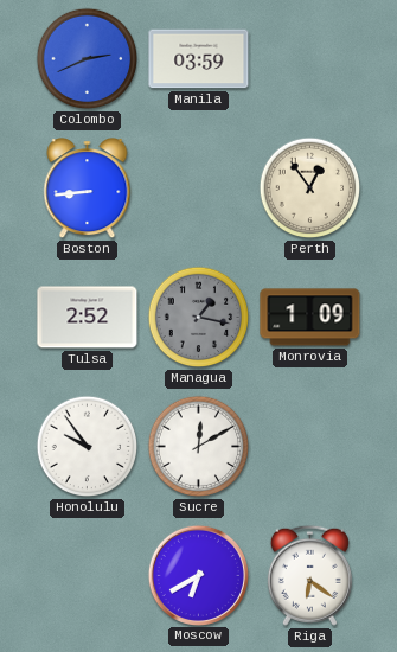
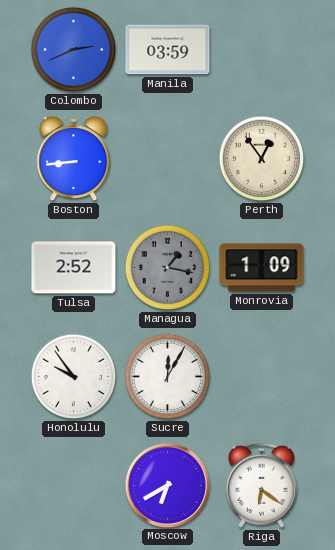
Sucre: 12:10 -> 12:05
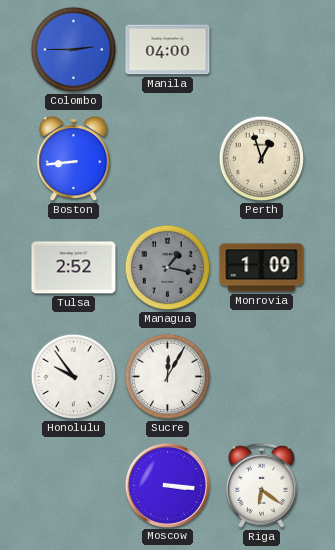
Colombo: 2:41 -> 2:45
Manila: 03:59 -> 04:00
Perth: 12:54 -> 12:57
Moscow: 6:40 -> 3:16
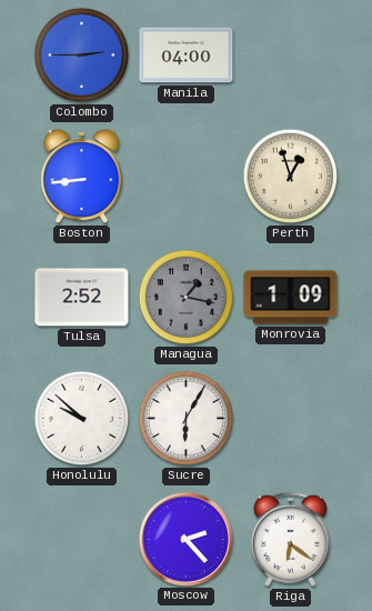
Honolulu: 9:54 -> 9:52
Sucre: 12:05 -> 6:05
Moscow: 3:16 -> 2:23
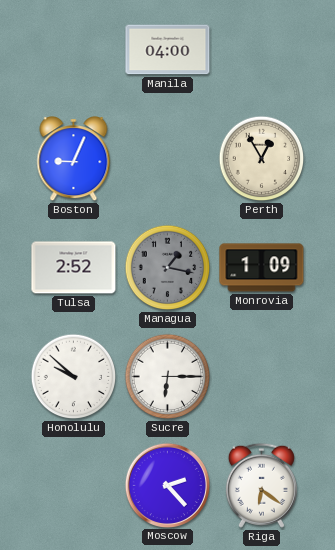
Colombo: 2:45 -> none
Boston: 8:44 -> 9:04
Perth: 12:57 -> 12:55
Sucre: 6:05 -> 6:15
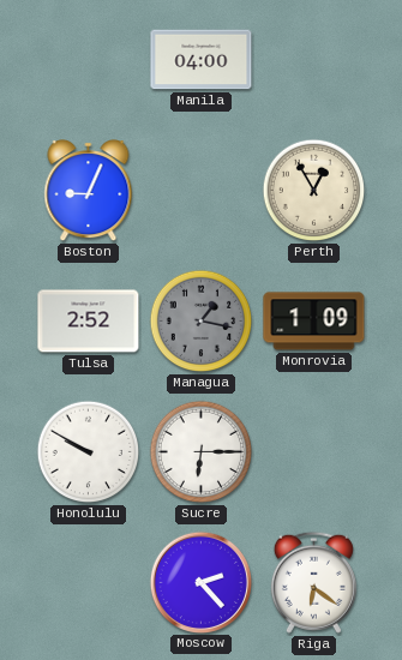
Honolulu: 9:52 -> 9:50
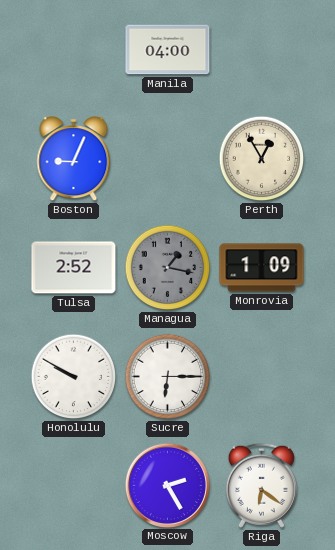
Moscow: 2:23 -> 2:25
